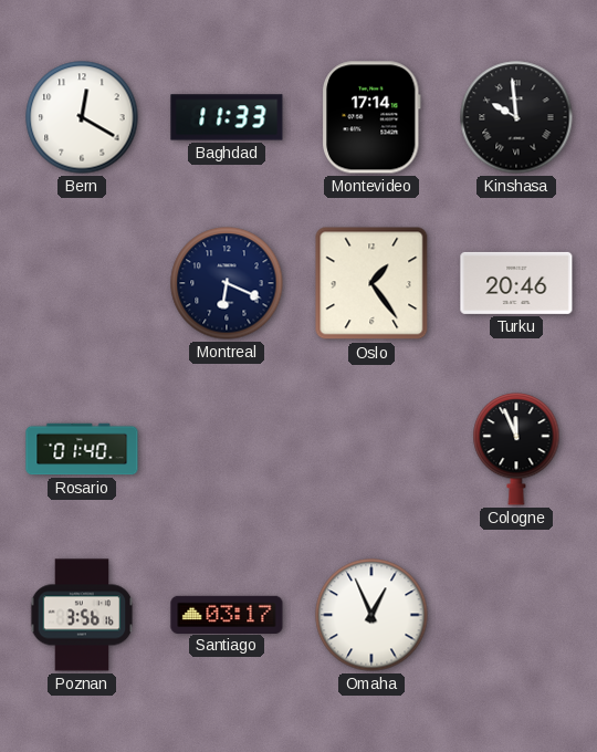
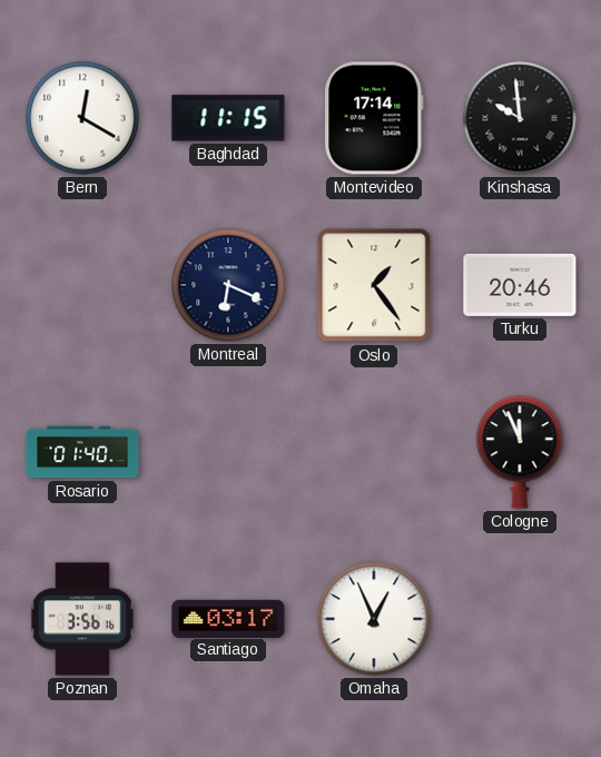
Baghdad: 11:33 -> 11:15
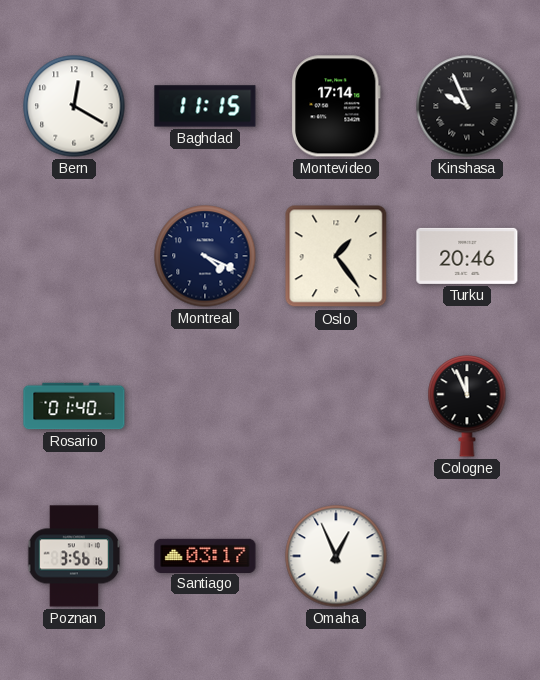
Kinshasa: 9:59 -> 9:56
Montreal: 6:19 -> 4:19
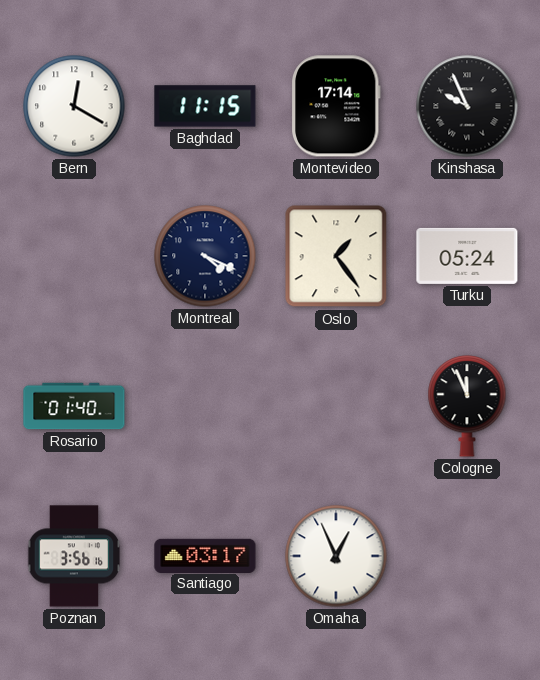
Turku: 20:46 -> 05:24
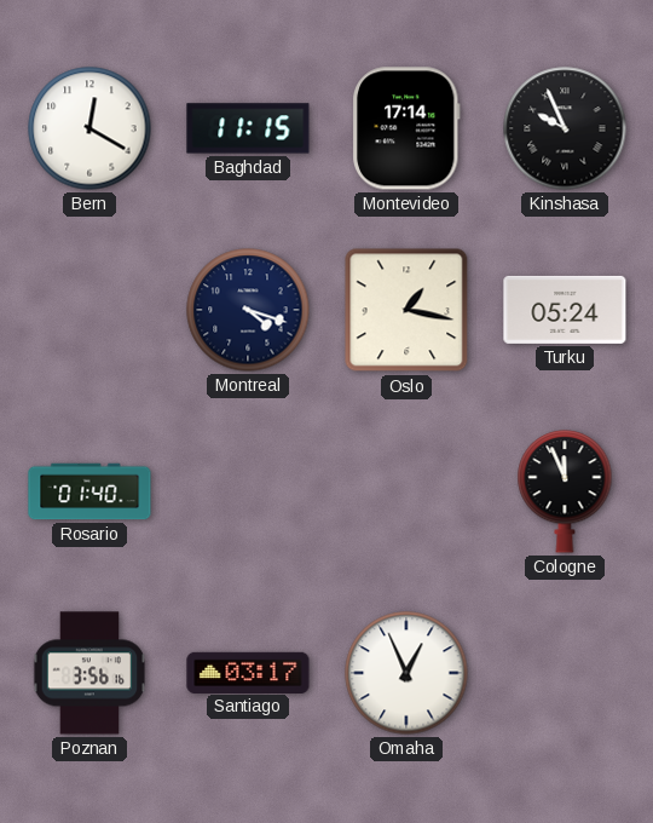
Montreal: 4:19 -> 4:18
Oslo: 1:24 -> 1:17
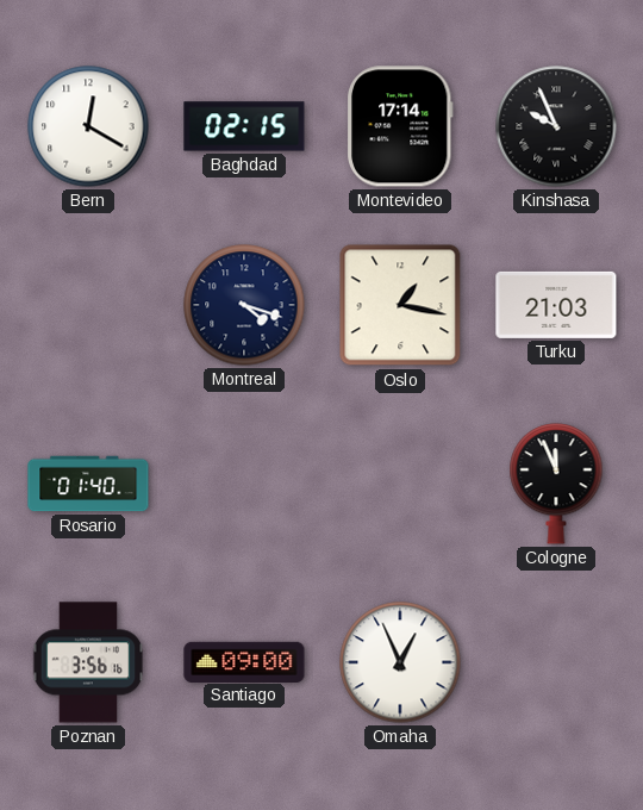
Baghdad: 11:15 -> 02:15
Turku: 05:24 -> 21:03
Santiago: 03:17 -> 09:00
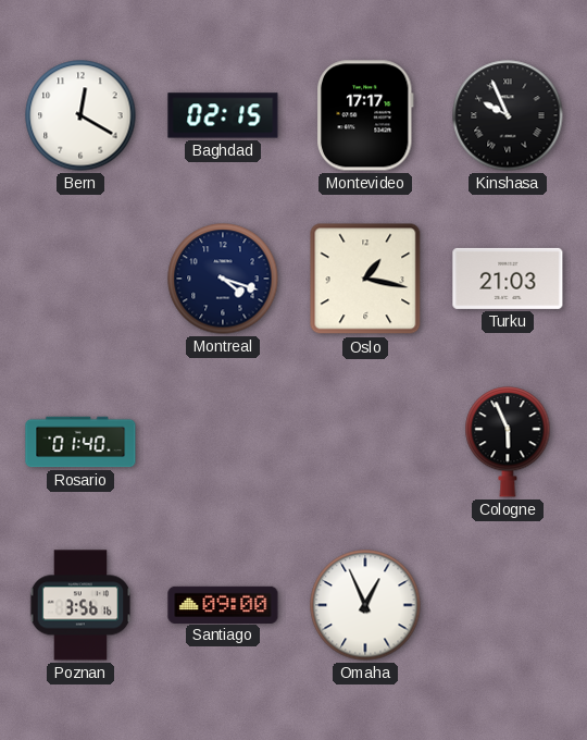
Montevideo: 17:14 -> 17:17
Cologne: 11:56 -> 5:56
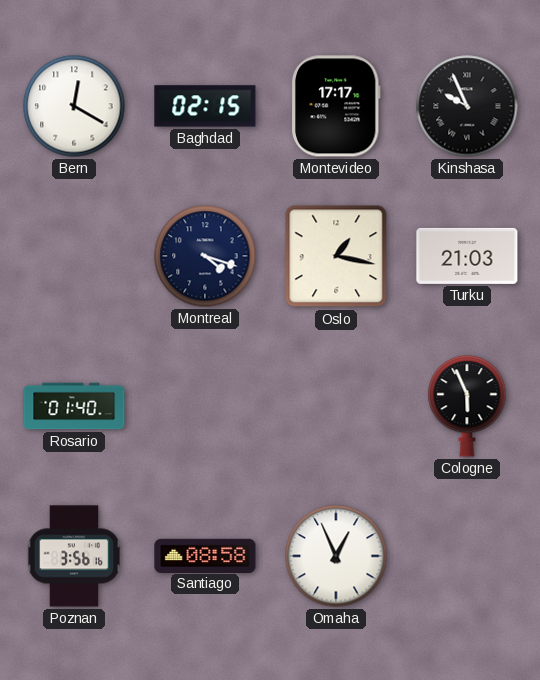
Santiago: 09:00 -> 08:58
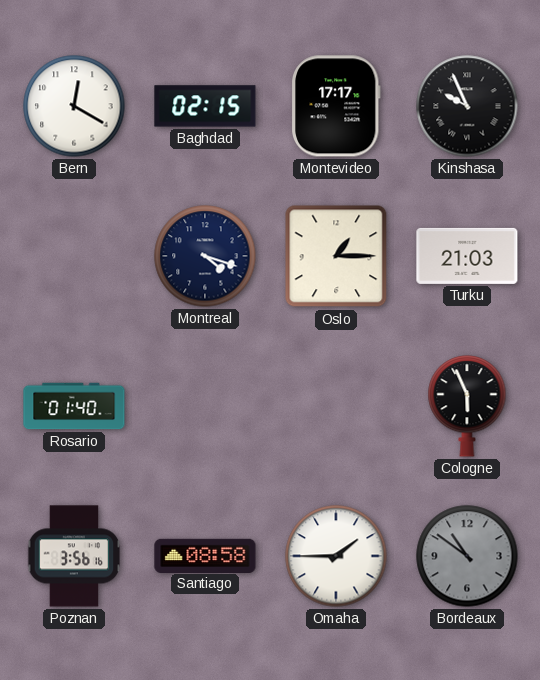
Oslo: 1:17 -> 1:15
Omaha: 12:56 -> 1:45
Bordeaux: none -> 10:51
